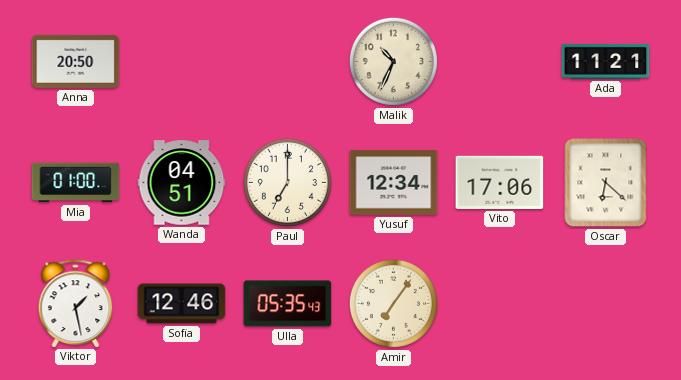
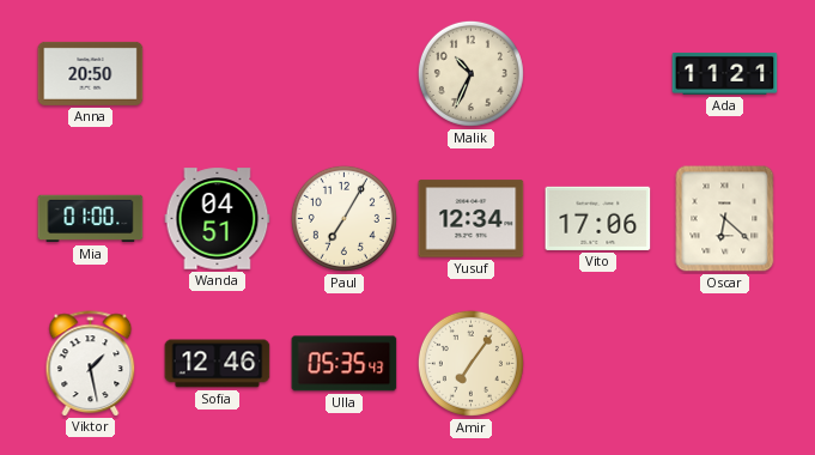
Paul: 7:00 -> 7:05
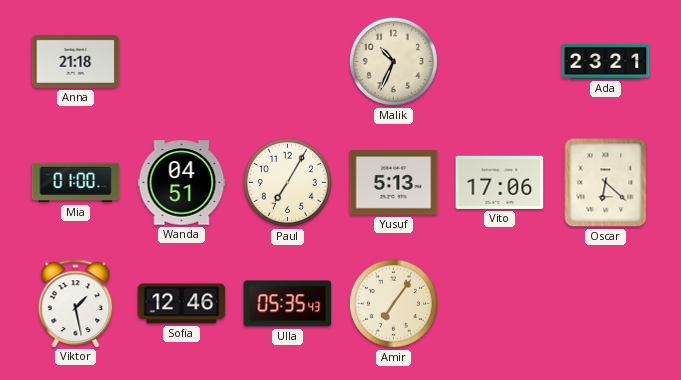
Anna: 20:50 -> 21:18
Ada: 11:21 -> 23:21
Yusuf: 12:34 -> 5:13
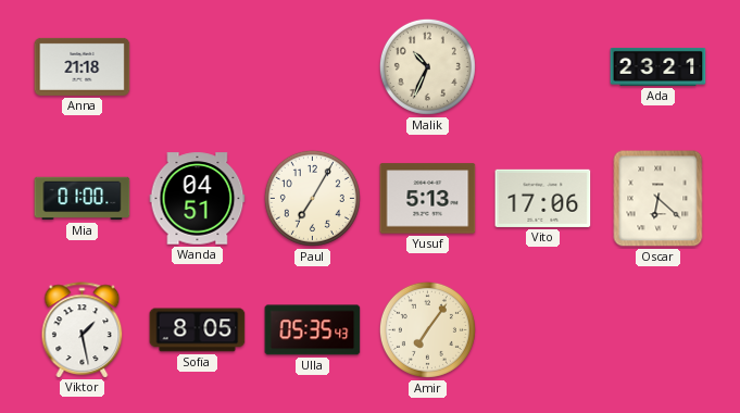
Sofia: 12:46 -> 8:05
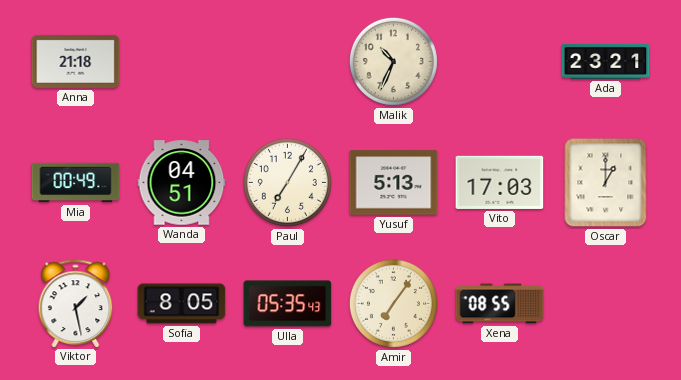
Mia: 01:00 -> 00:49
Vito: 17:06 -> 17:03
Oscar: 6:22 -> 1:00
Xena: none -> 08:55
